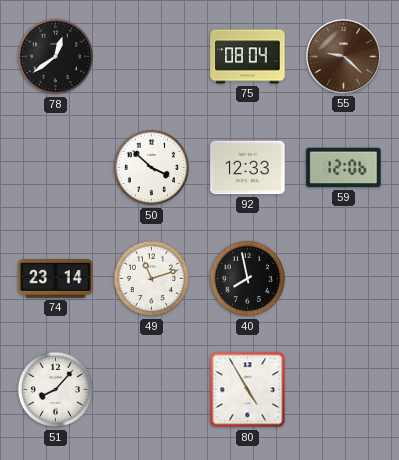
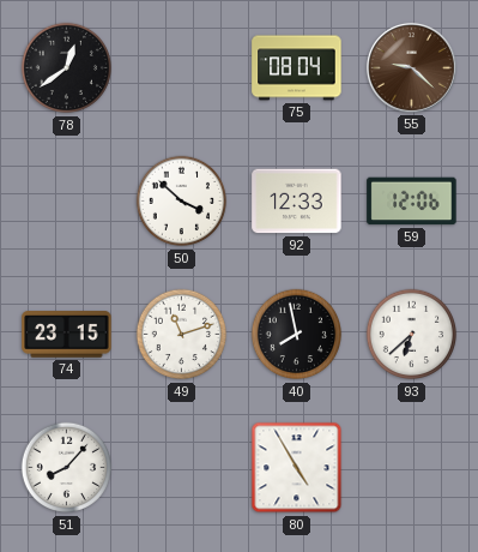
74: 23:14 -> 23:15
93: none -> 6:38
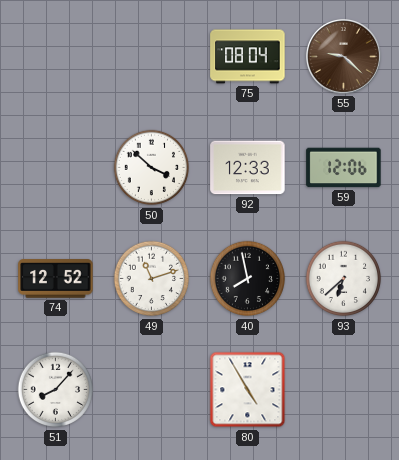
78: 12:39 -> none
74: 23:15 -> 12:52
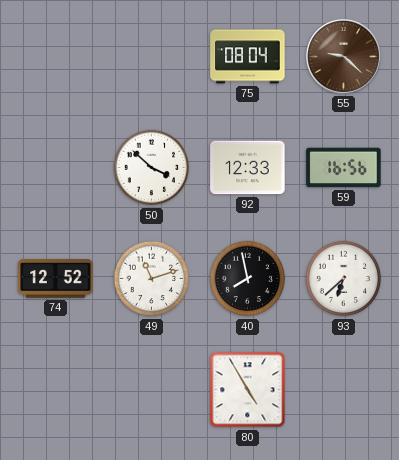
59: 12:06 -> 16:56
51: 8:07 -> none
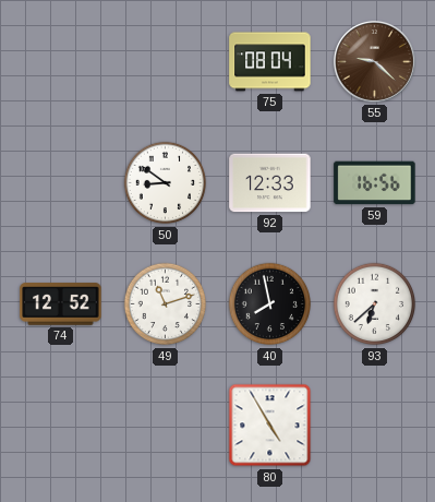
50: 3:52 -> 8:51
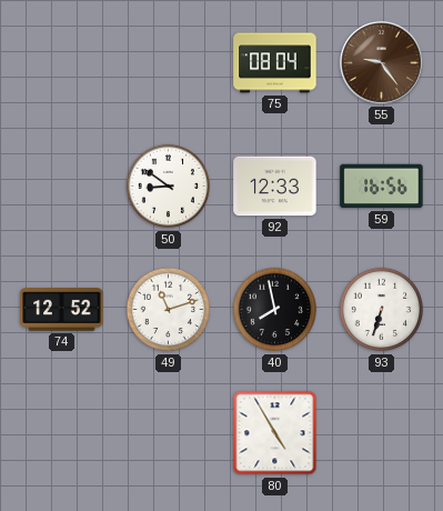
55: 9:22 -> 9:24
93: 6:38 -> 6:33
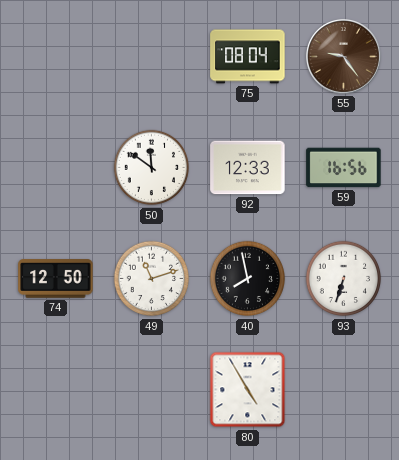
50: 8:51 -> 11:51
74: 12:52 -> 12:50
